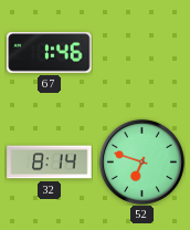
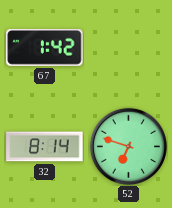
67: 1:46 -> 1:42
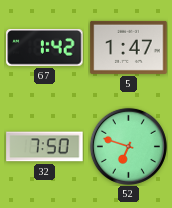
5: none -> 1:47
32: 8:14 -> 7:50
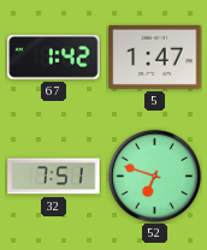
32: 7:50 -> 7:51
